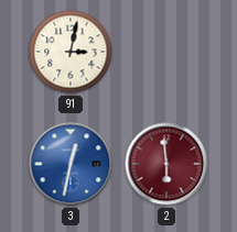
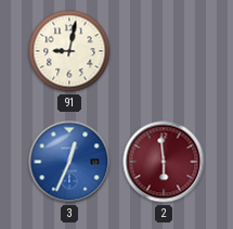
91: 3:02 -> 9:02
3: 12:32 -> 12:34
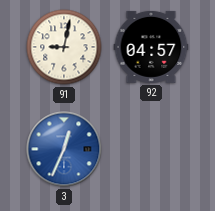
92: none -> 04:57
2: 5:59 -> none
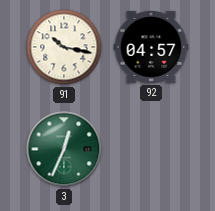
91: 9:02 -> 10:17
3 dial: blue -> green
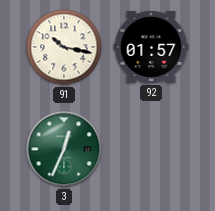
92: 04:57 -> 01:57
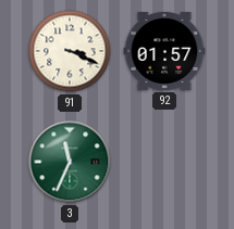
91: 10:17 -> 3:19
3: 12:34 -> 11:34
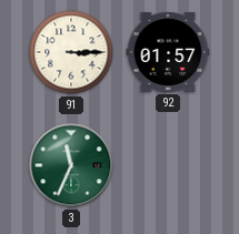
91: 3:19 -> 3:15
